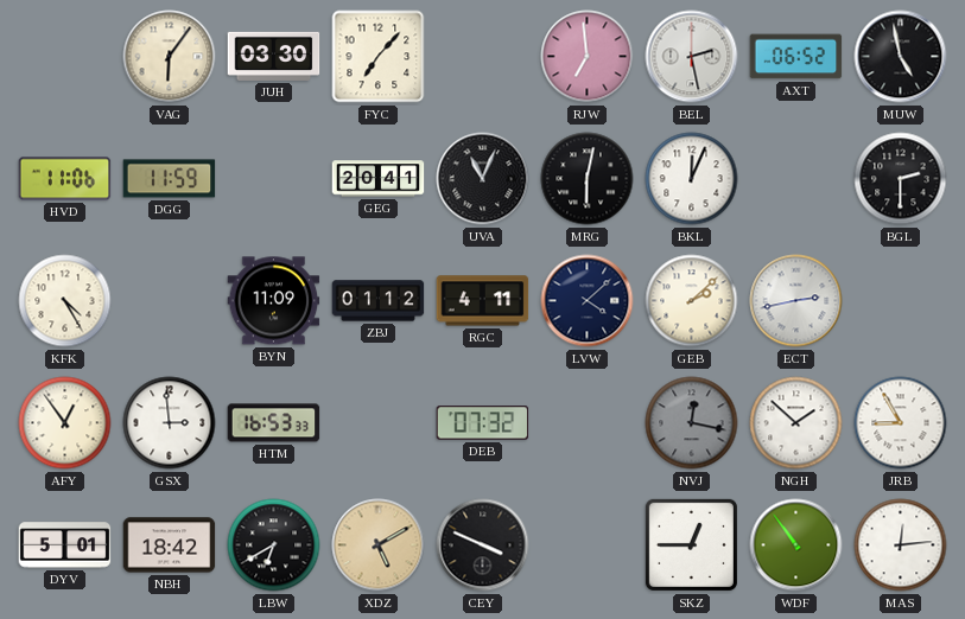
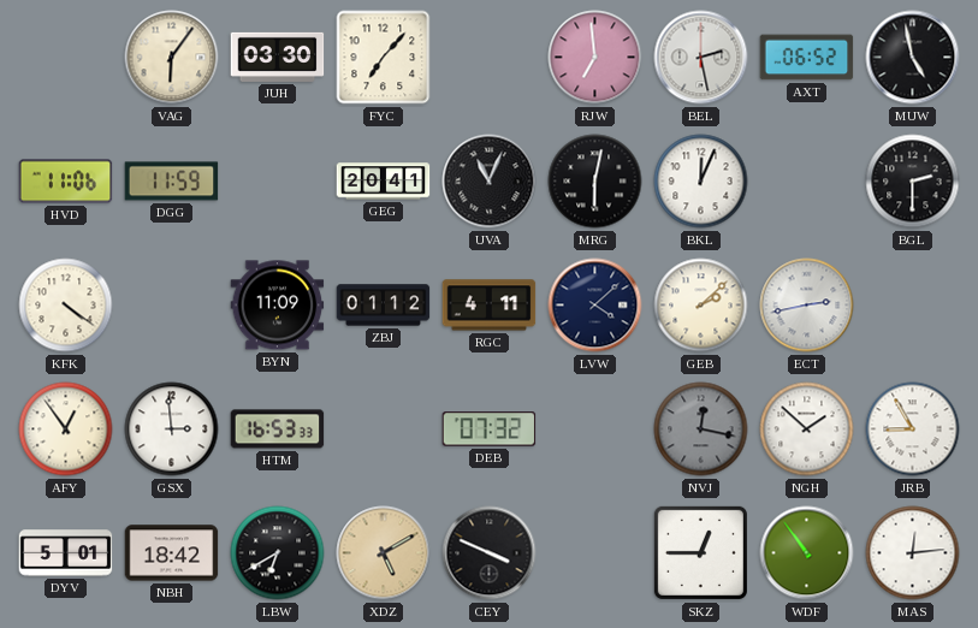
KFK: 4:25 -> 4:21
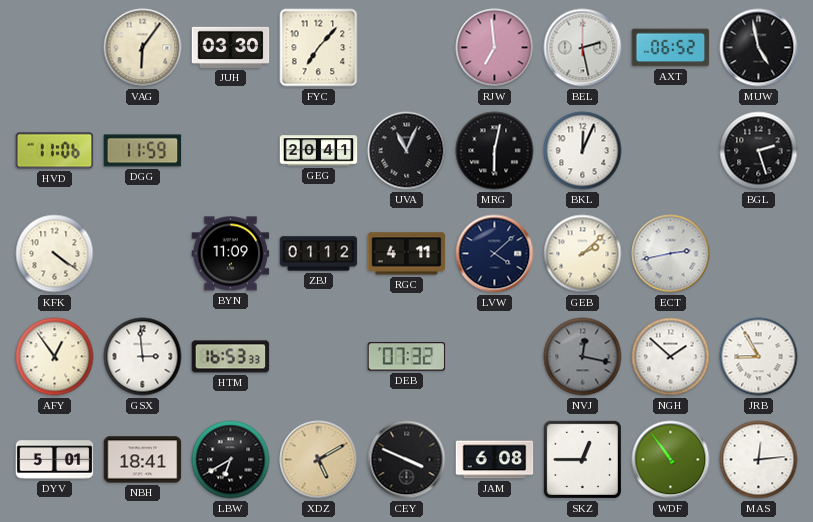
BGL: 2:30 -> 2:27
NBH: 18:42 -> 18:41
JAM: none -> 6:08
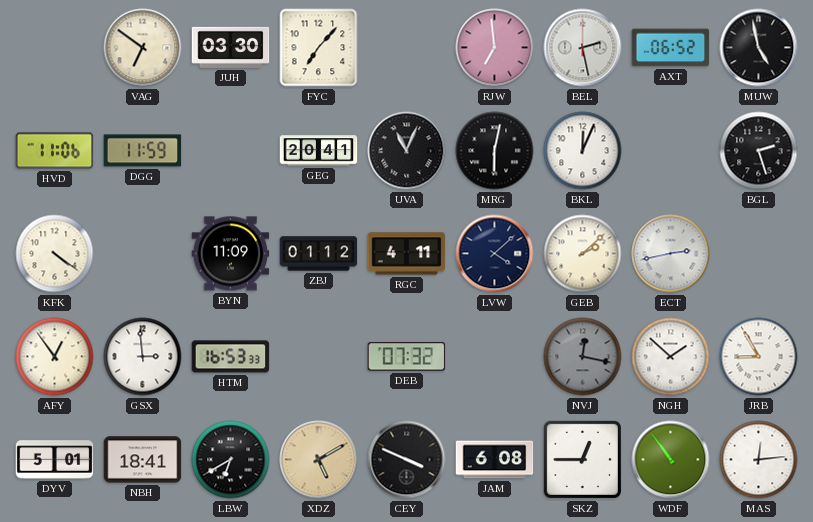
VAG: 6:06 -> 6:51
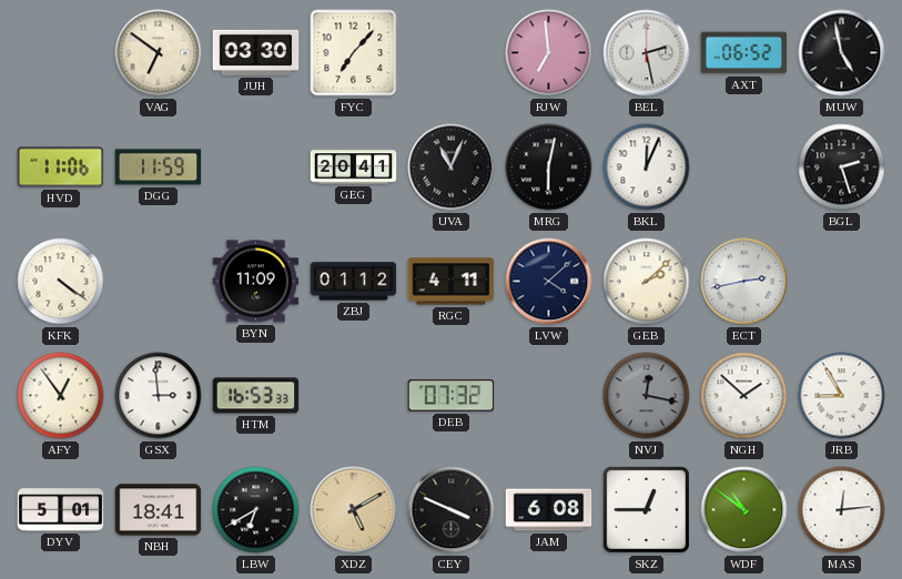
WDF: 10:54 -> 10:51
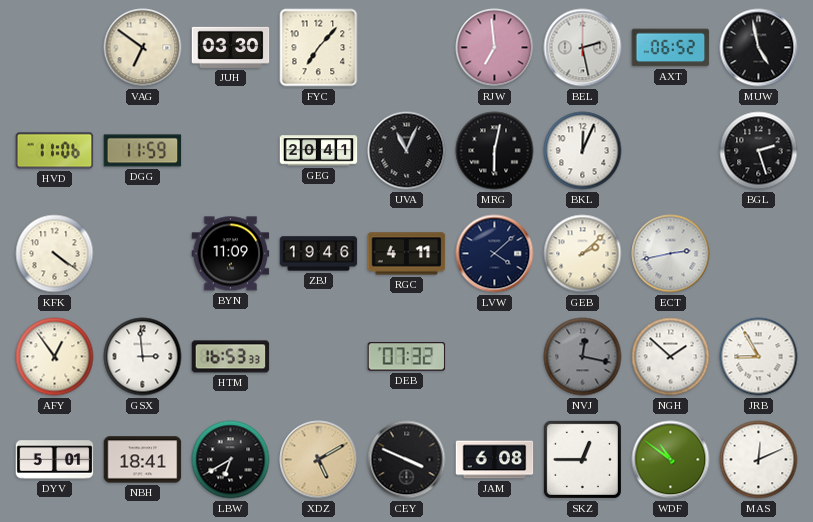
ZBJ: 01:12 -> 19:46
MAS: 12:14 -> 12:11
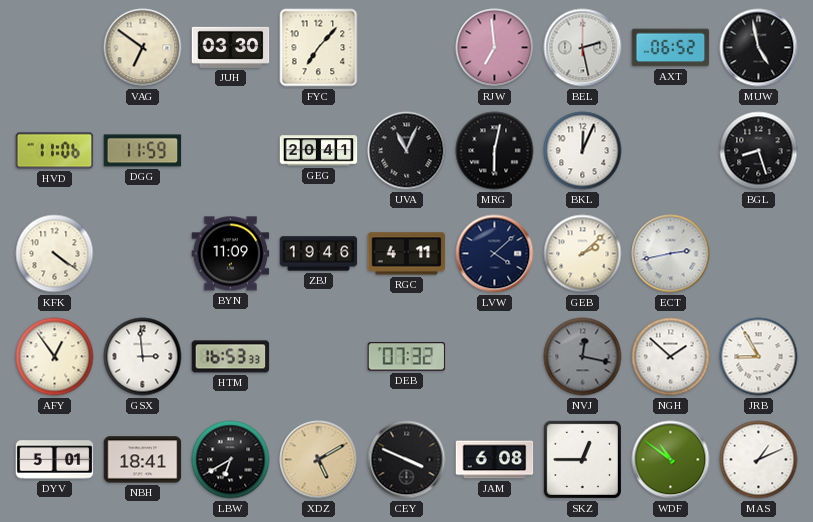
BGL: 2:27 -> 8:27
MAS: 12:11 -> 1:11
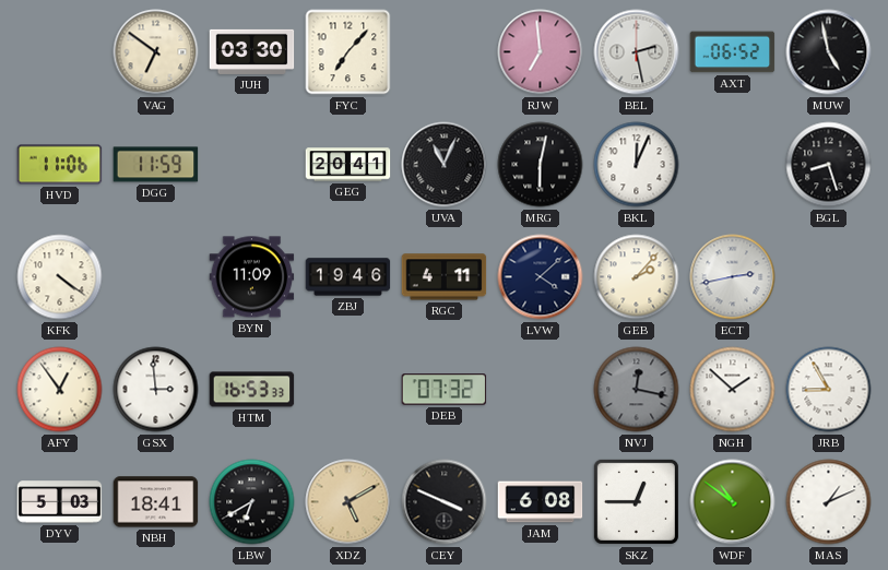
GEB: 2:08 -> 2:07
DYV: 5:01 -> 5:03
